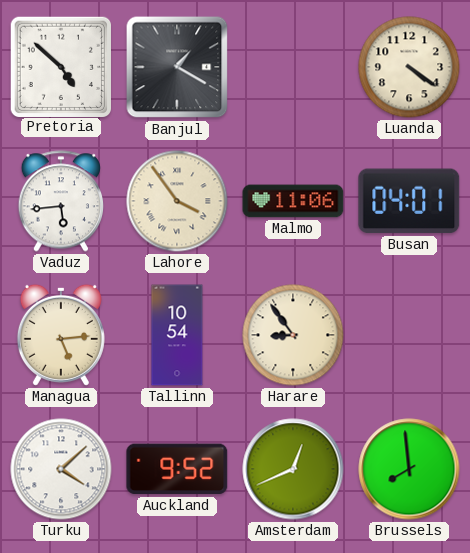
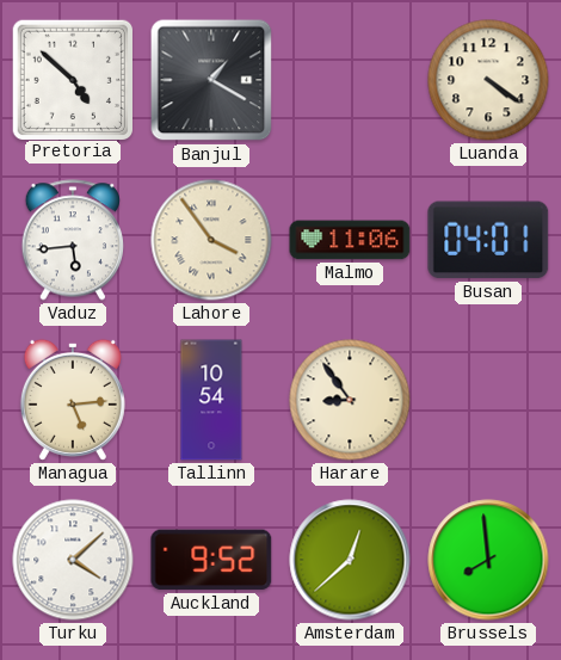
Amsterdam: 12:41 -> 12:38
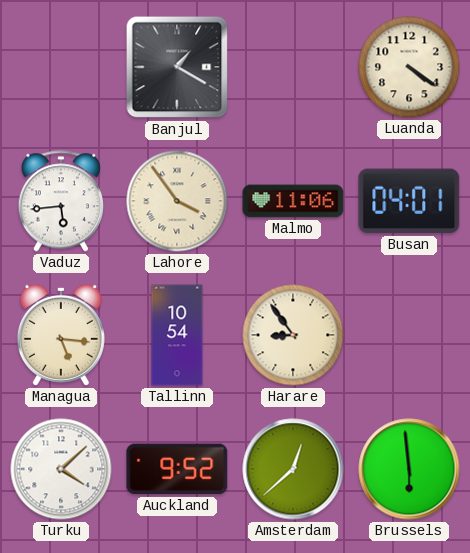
Pretoria: 4:52 -> none
Managua: 5:14 -> 5:16
Brussels: 7:59 -> 5:59
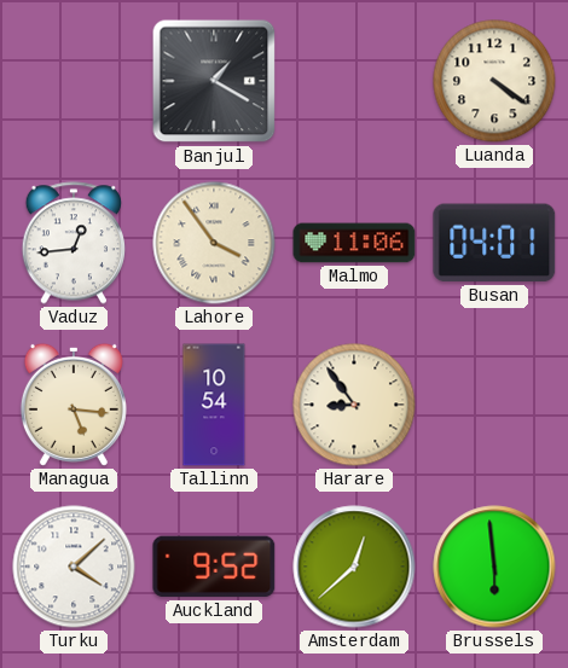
Vaduz: 5:44 -> 12:44
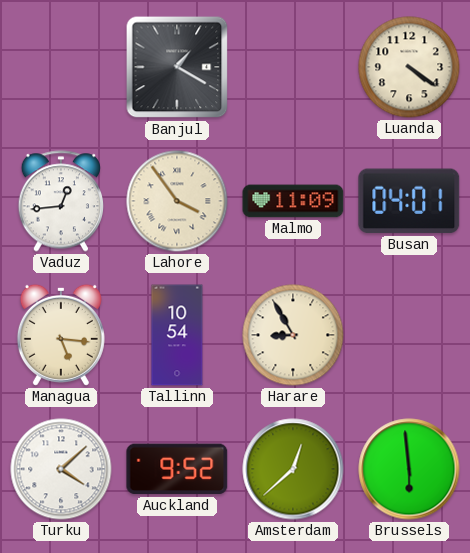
Malmo: 11:06 -> 11:09
Harare: 8:54 -> 8:55
